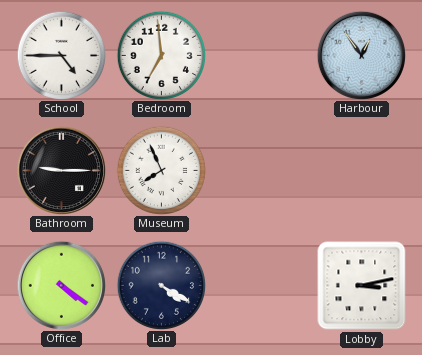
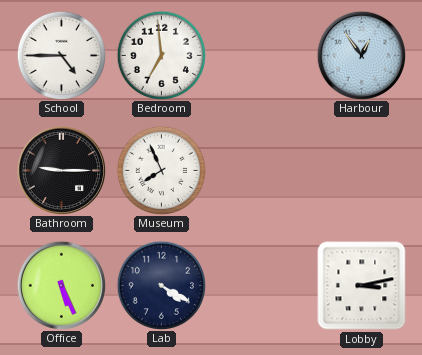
Office: 4:21 -> 5:26
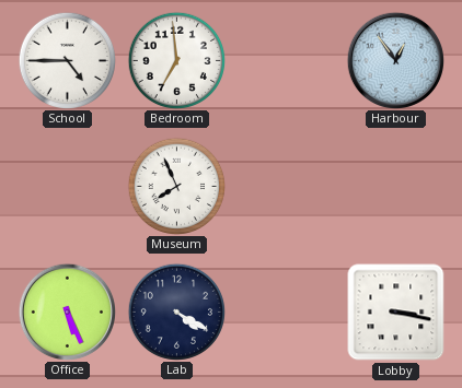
Bathroom: 9:15 -> none
Lobby: 3:13 -> 3:17
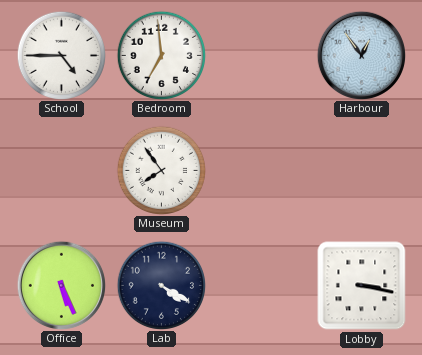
Museum: 7:56 -> 7:54
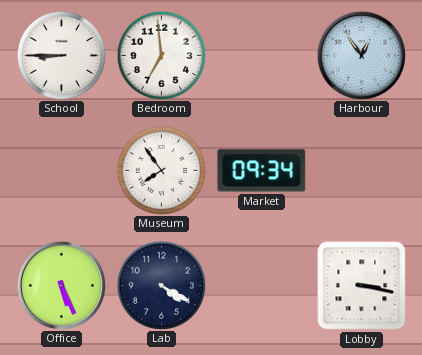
School: 4:45 -> 8:45
Market: none -> 09:34
